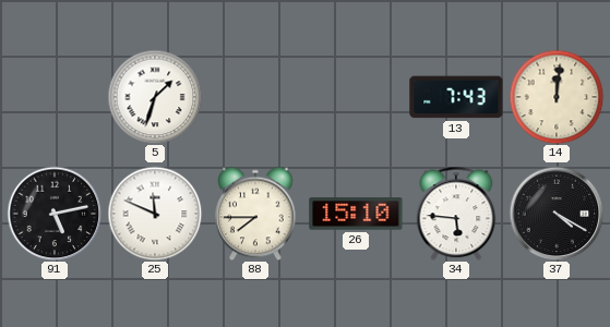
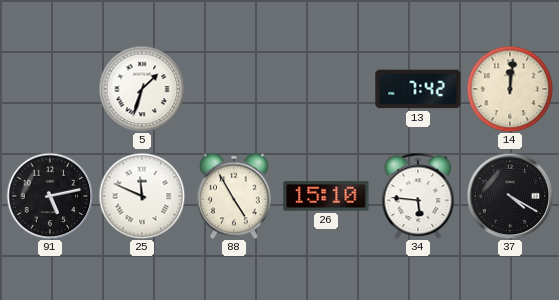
13: 7:43 -> 7:42
88: 7:45 -> 4:55
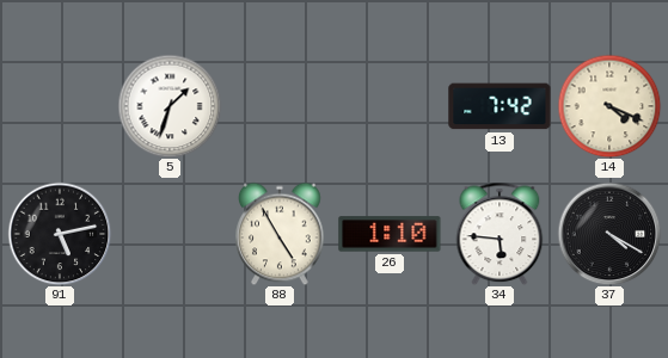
14: 12:01 -> 4:19
25: 11:49 -> none
26: 15:10 -> 1:10
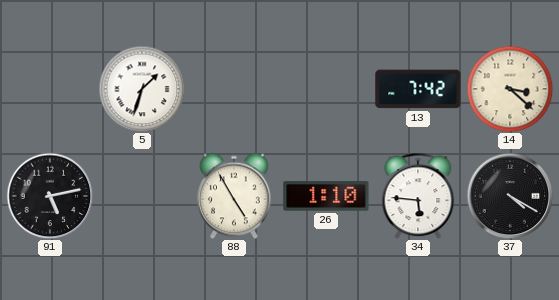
14: 4:19 -> 3:22
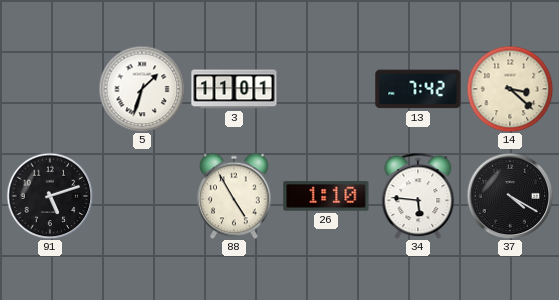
3: none -> 11:01
91: 5:13 -> 5:12
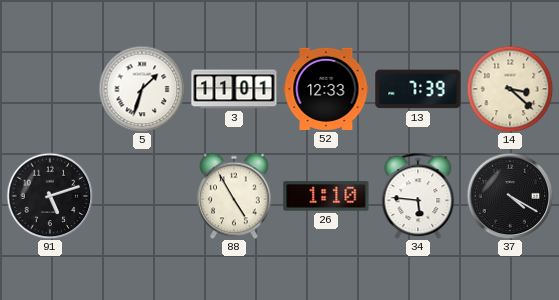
52: none -> 12:33
13: 7:42 -> 7:39
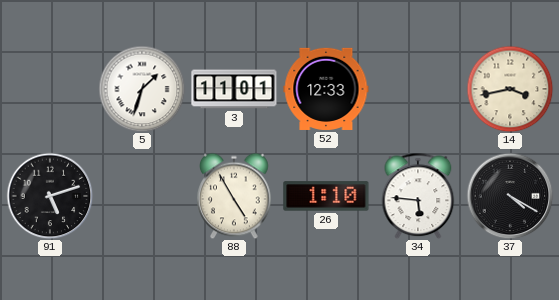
13: 7:39 -> none
14: 3:22 -> 3:43
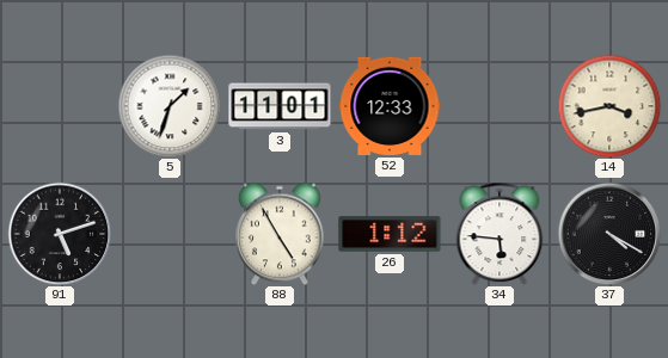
26: 1:10 -> 1:12
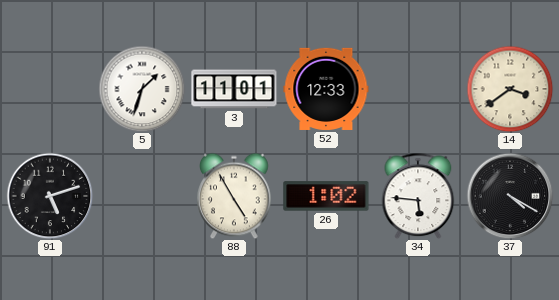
14: 3:43 -> 3:39
26: 1:12 -> 1:02
